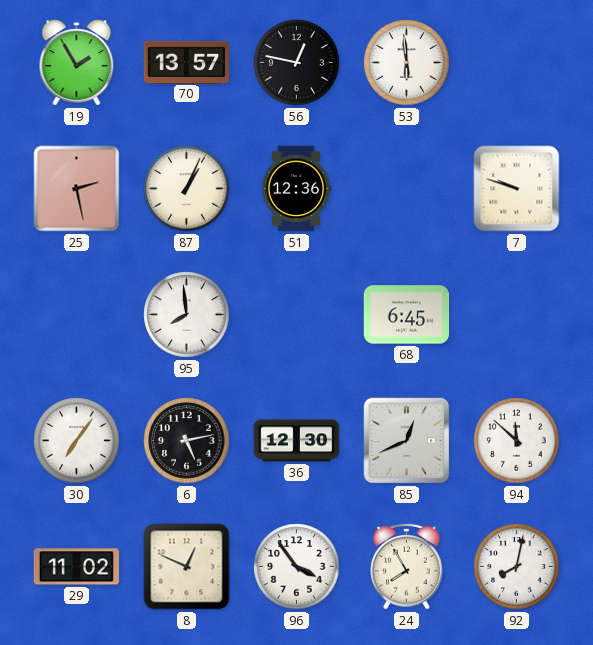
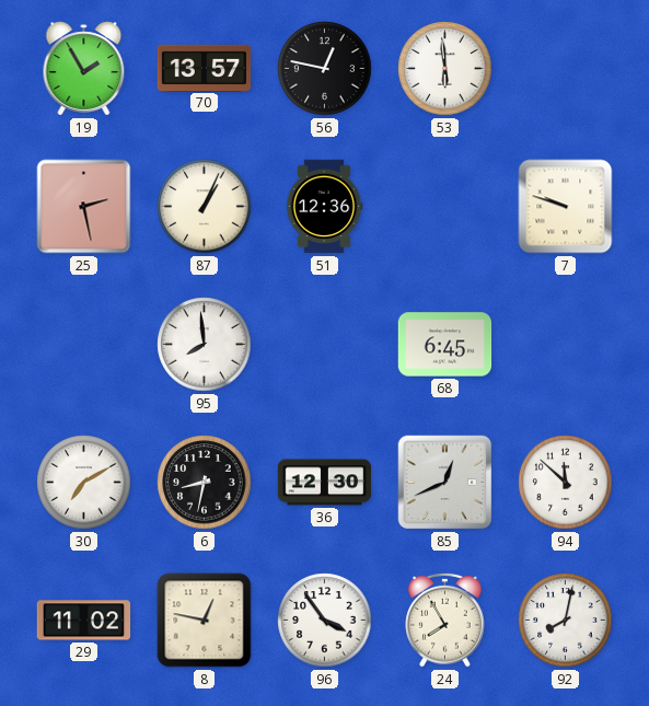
30: 7:06 -> 7:10
6: 5:13 -> 8:32
8: 12:49 -> 12:47
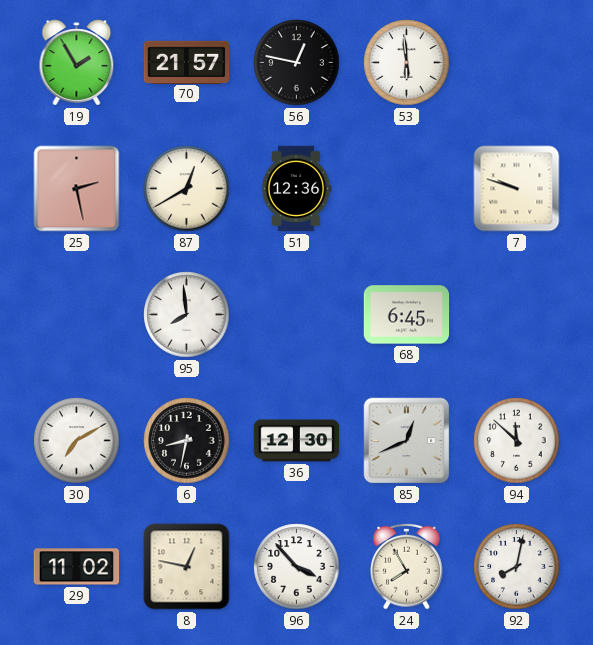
70: 13:57 -> 21:57
87: 1:04 -> 12:40
96: 3:54 -> 3:53
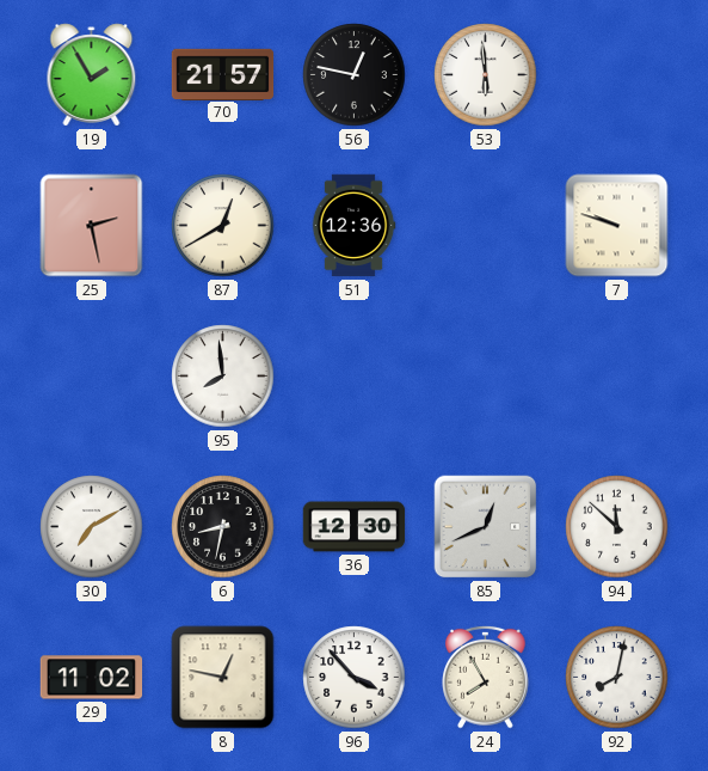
68: 6:45 -> none
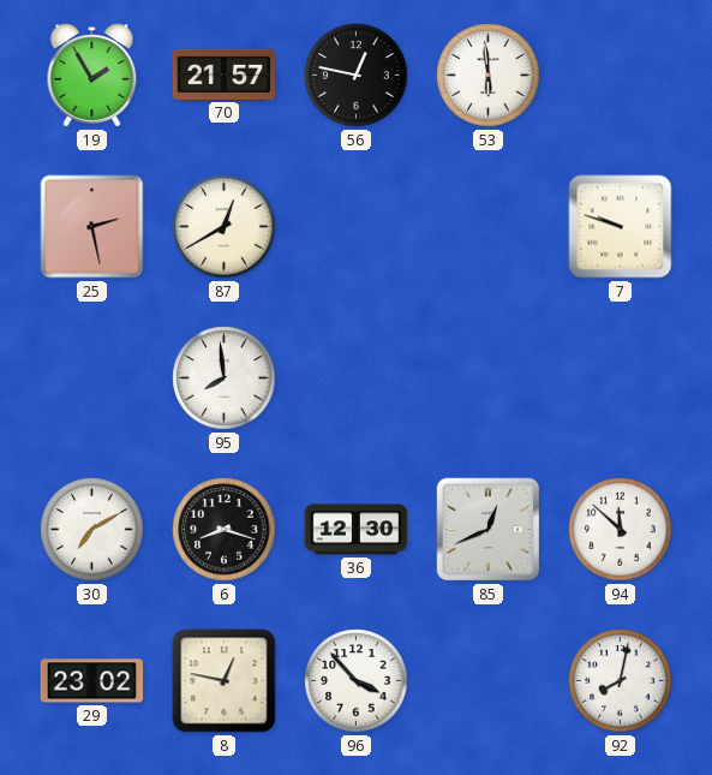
51: 12:36 -> none
6: 8:32 -> 8:18
29: 11:02 -> 23:02
24: 7:55 -> none
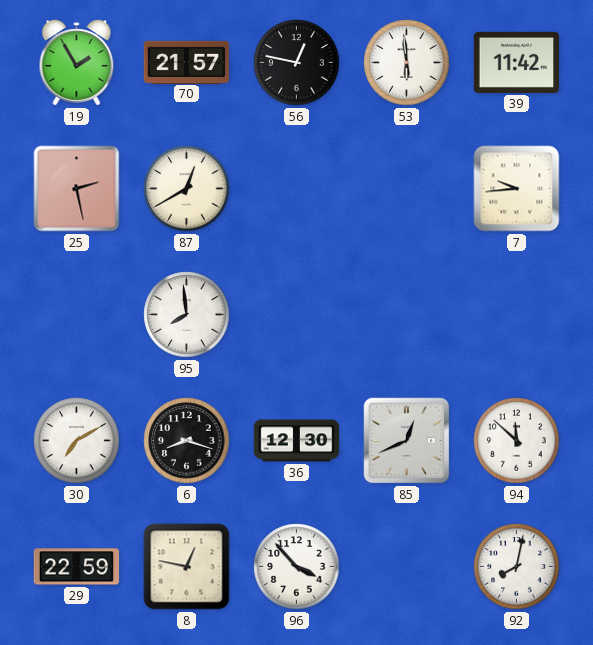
39: none -> 11:42
7: 9:48 -> 9:44
29: 23:02 -> 22:59
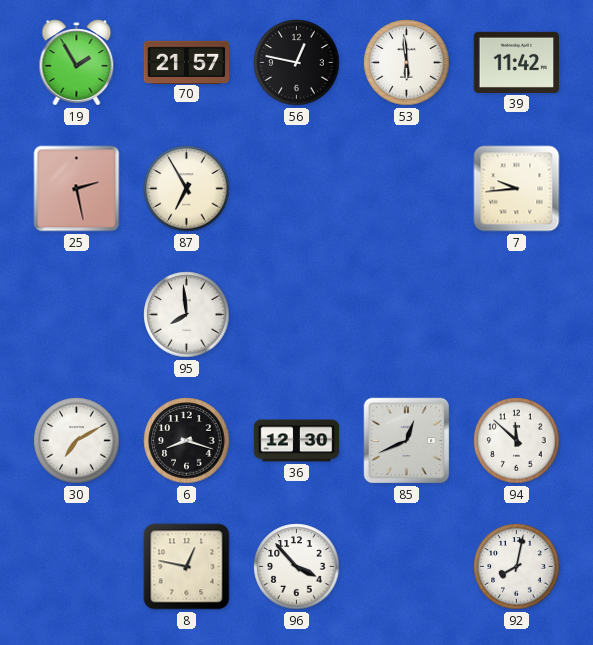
87: 12:40 -> 6:55
29: 22:59 -> none
